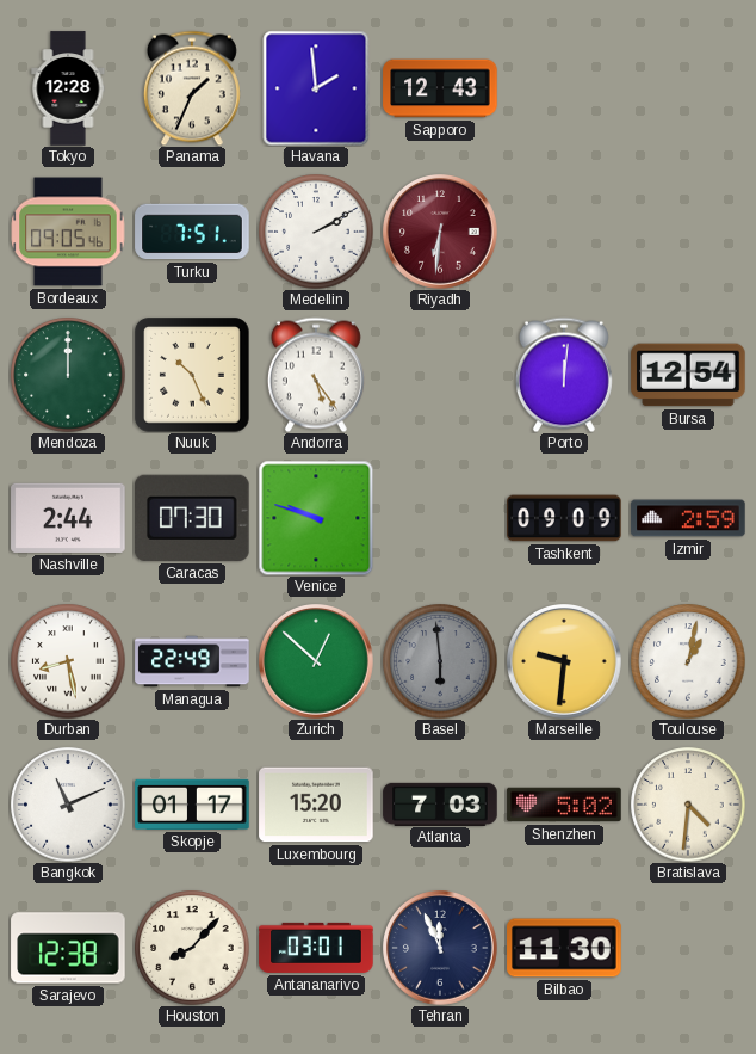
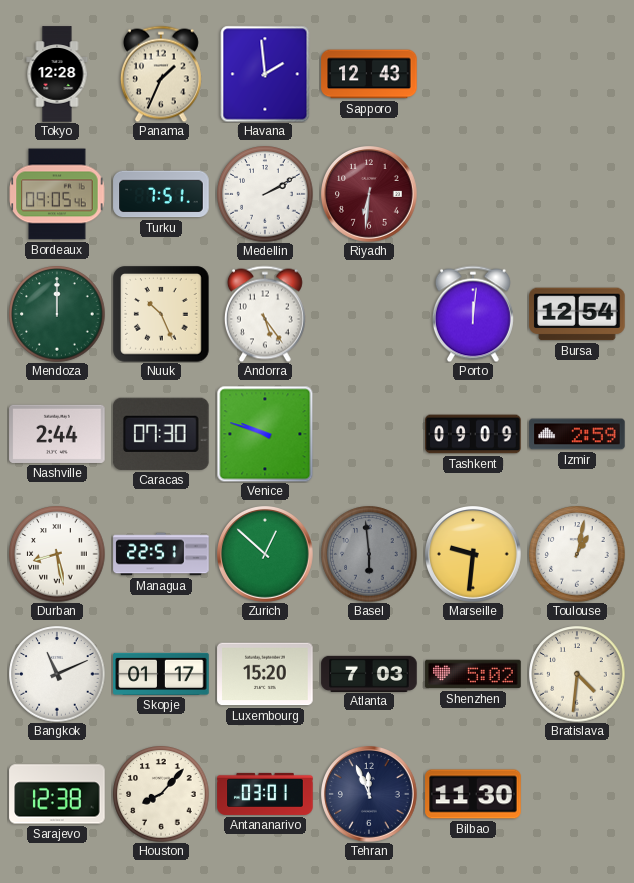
Managua: 22:49 -> 22:51
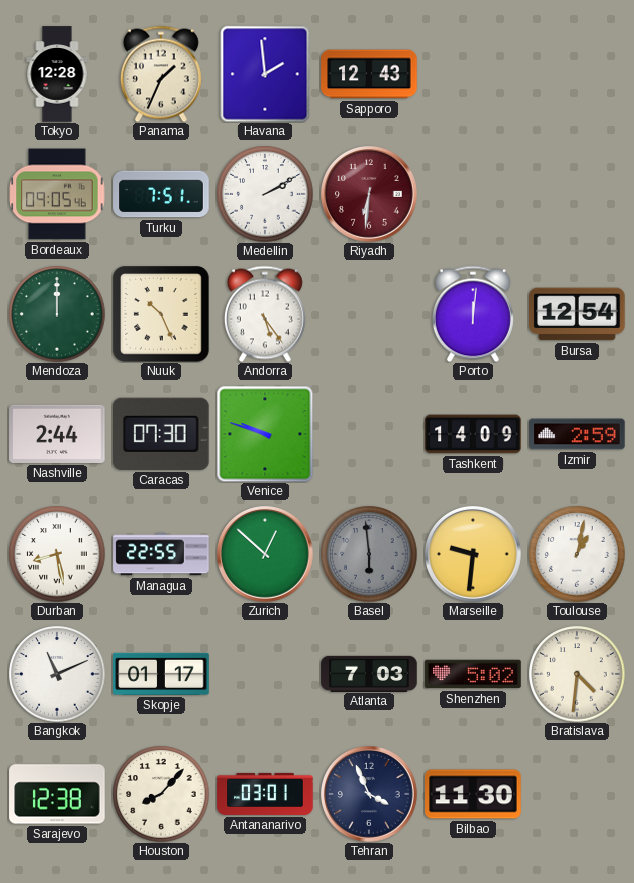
Tashkent: 09:09 -> 14:09
Managua: 22:51 -> 22:55
Luxembourg: 15:20 -> none
Tehran: 11:56 -> 3:56
